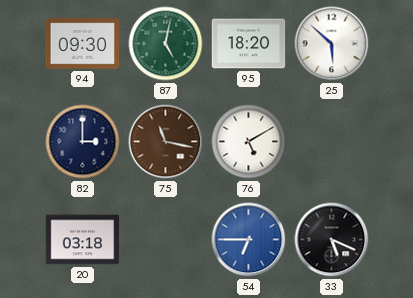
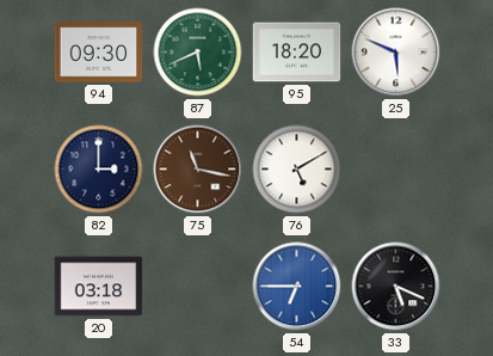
87: 5:02 -> 5:41
25: 5:52 -> 5:49
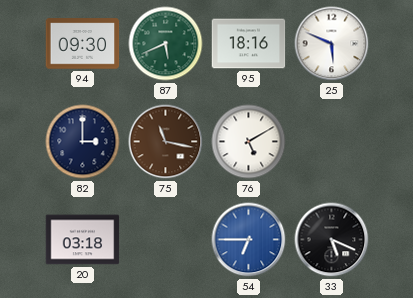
95: 18:20 -> 18:16
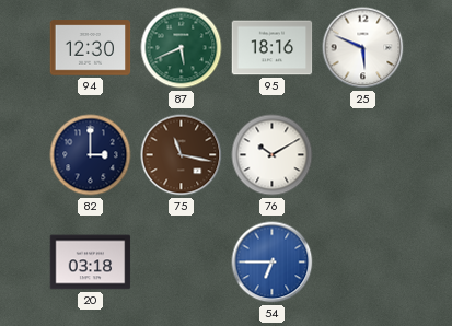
94: 09:30 -> 12:30
76: 5:10 -> 10:10
33: 5:19 -> none
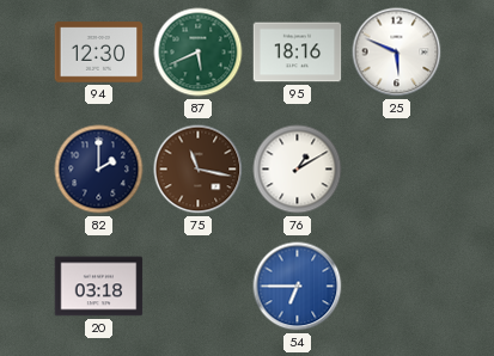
82: 3:00 -> 2:00
76: 10:10 -> 1:10
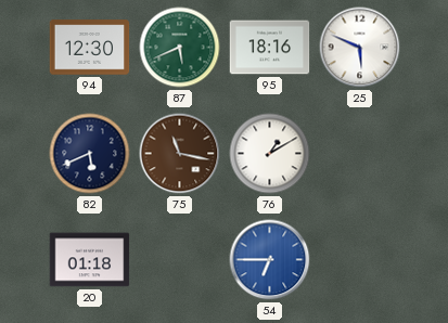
82: 2:00 -> 5:41
20: 03:18 -> 01:18
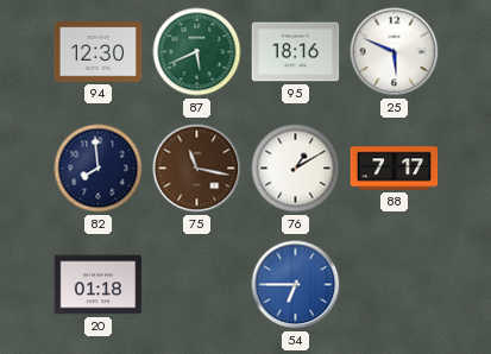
82: 5:41 -> 7:59
88: none -> 7:17
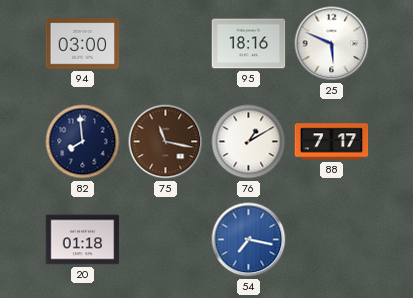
94: 12:30 -> 03:00
87: 5:41 -> none
54: 6:45 -> 7:17
